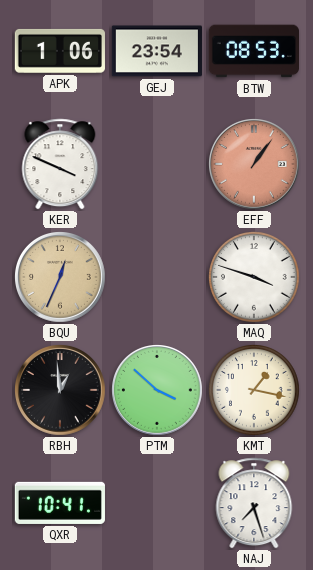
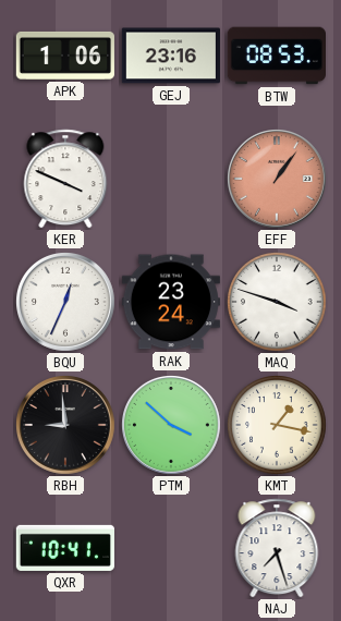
GEJ: 23:54 -> 23:16
BQU dial: champagne -> white
RAK: none -> 23:24
RBH: 12:59 -> 8:59
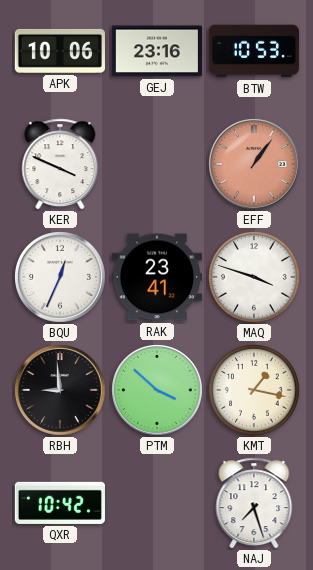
APK: 1:06 -> 10:06
BTW: 08:53 -> 10:53
RAK: 23:24 -> 23:41
QXR: 10:41 -> 10:42
